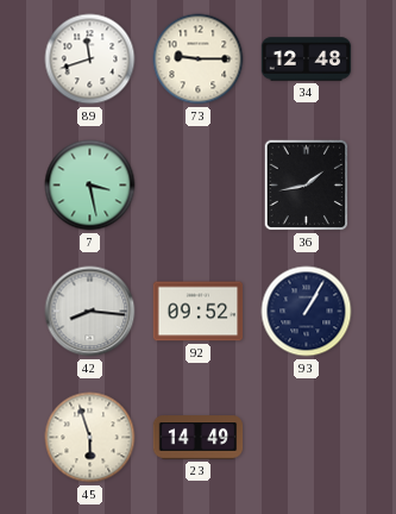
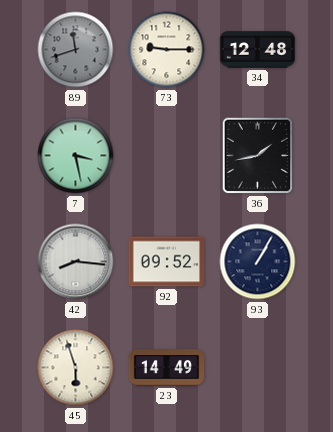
89 dial: white -> grey
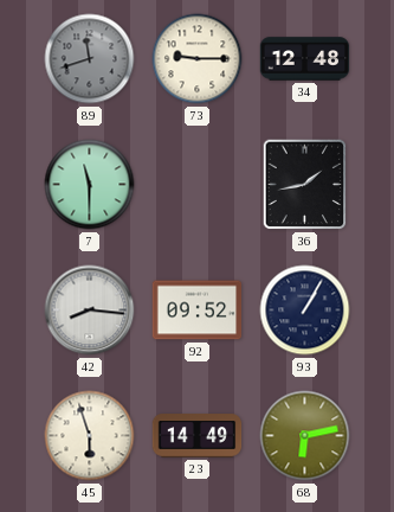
7: 3:28 -> 11:30
68: none -> 6:13
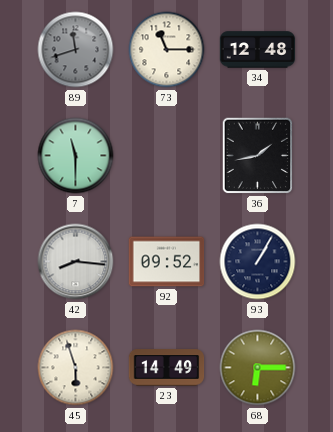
73: 9:15 -> 11:15
68: 6:13 -> 6:15
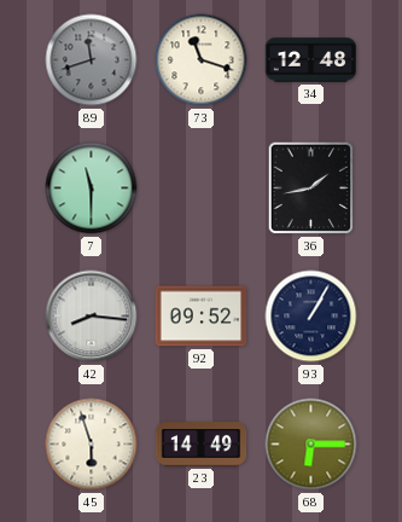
73: 11:15 -> 11:18
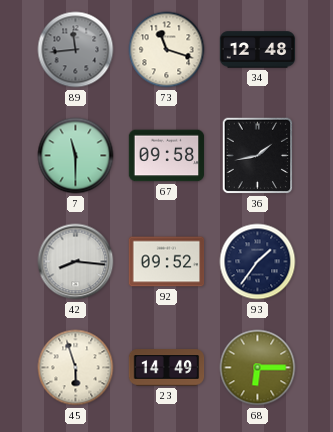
89: 11:42 -> 11:44
67: none -> 09:58
93: 1:05 -> 1:36
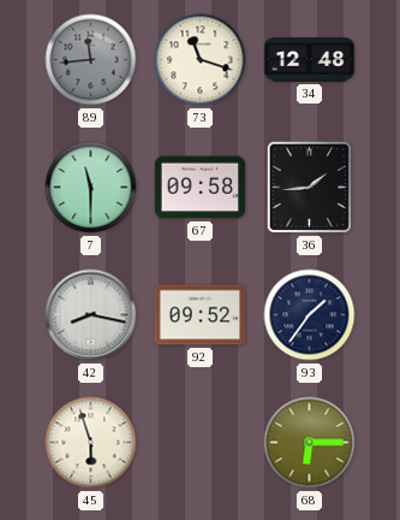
36: 1:43 -> 1:44
42: 8:16 -> 8:17
23: 14:49 -> none
